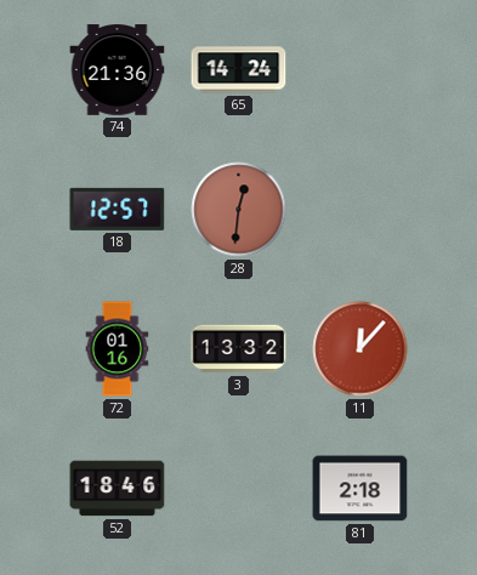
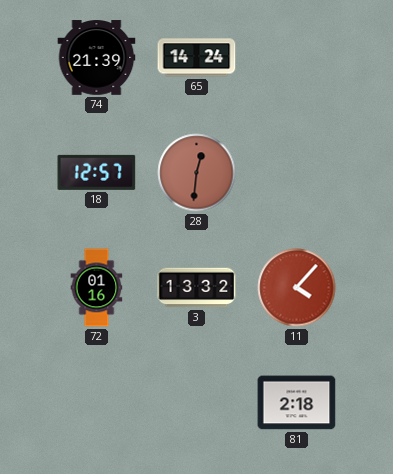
74: 21:36 -> 21:39
11: 12:07 -> 4:07
52: 18:46 -> none
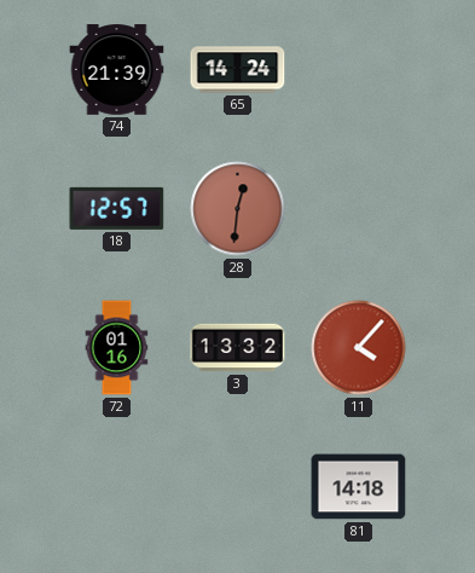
81: 2:18 -> 14:18
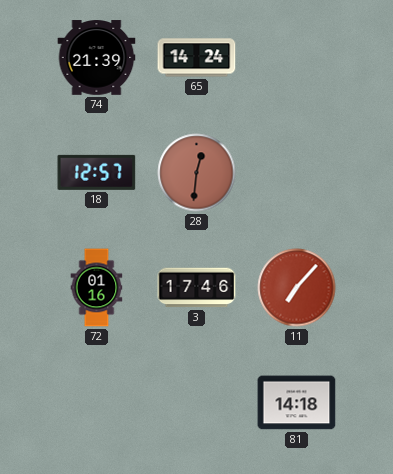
3: 13:32 -> 17:46
11: 4:07 -> 7:07
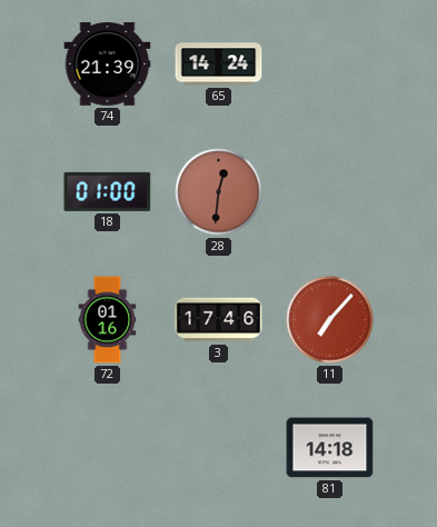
18: 12:57 -> 01:00
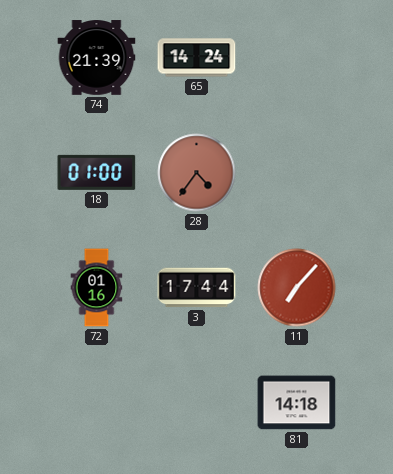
28: 12:31 -> 4:36
3: 17:46 -> 17:44
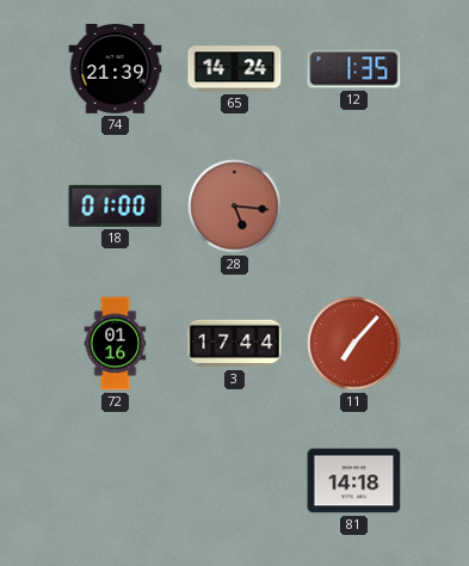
12: none -> 1:35
28: 4:36 -> 5:16
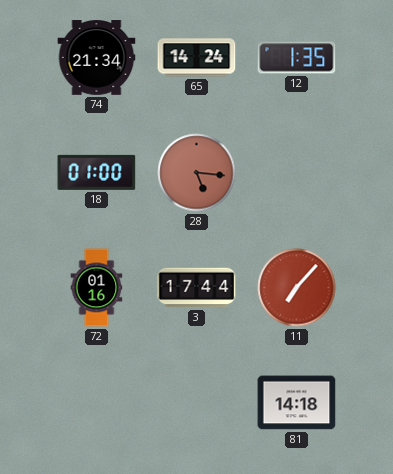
74: 21:39 -> 21:34
